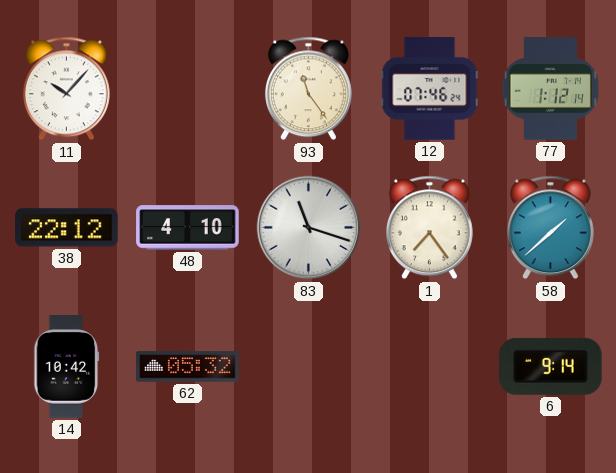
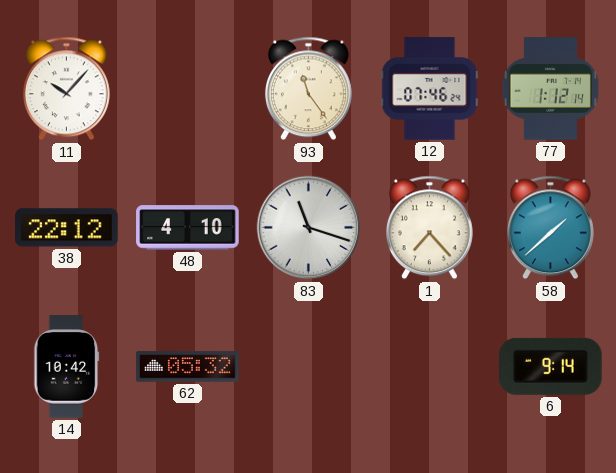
1: 7:24 -> 7:23
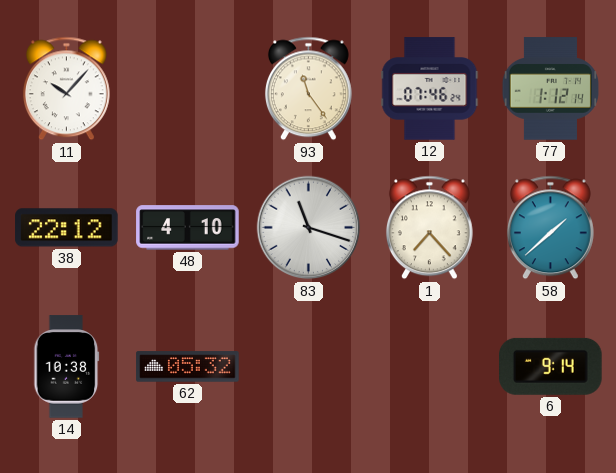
14: 10:42 -> 10:38
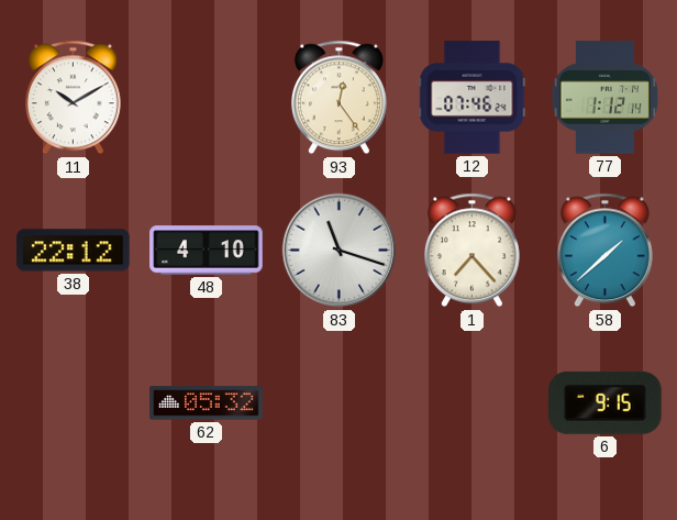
11: 10:07 -> 10:10
93: 11:24 -> 12:24
14: 10:38 -> none
6: 9:14 -> 9:15
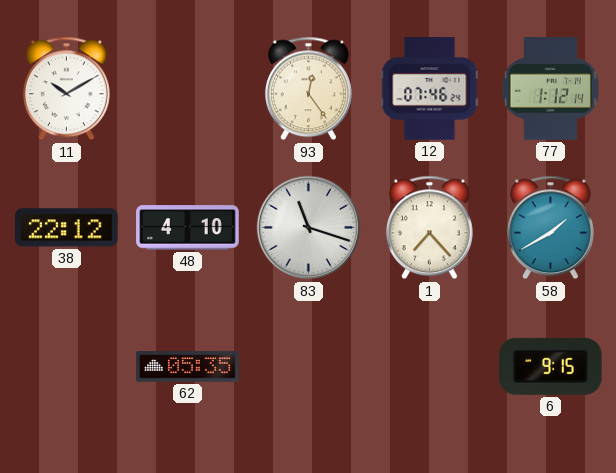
58: 1:38 -> 1:40
62: 05:32 -> 05:35
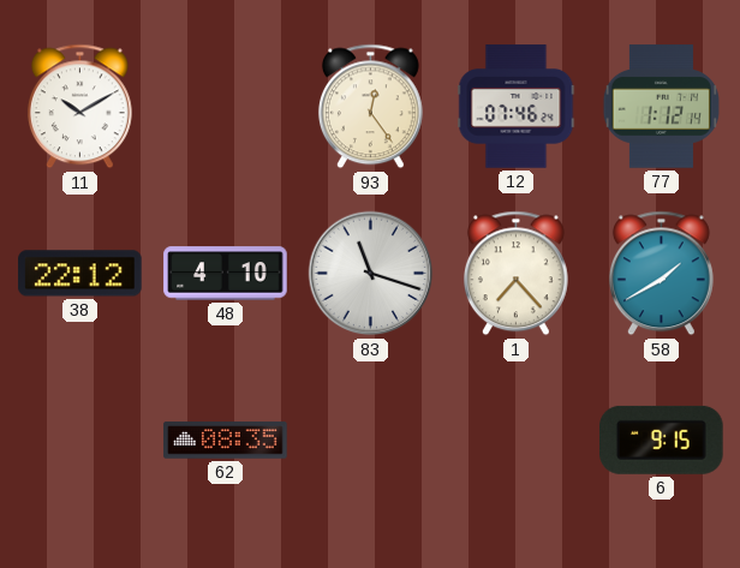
62: 05:35 -> 08:35
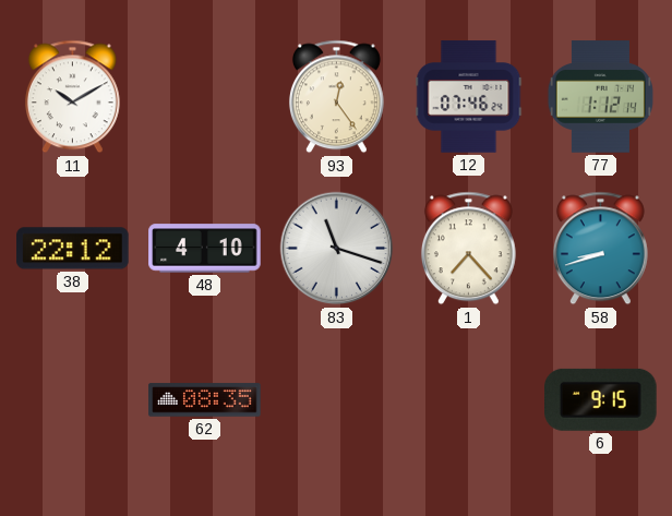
58: 1:40 -> 8:42
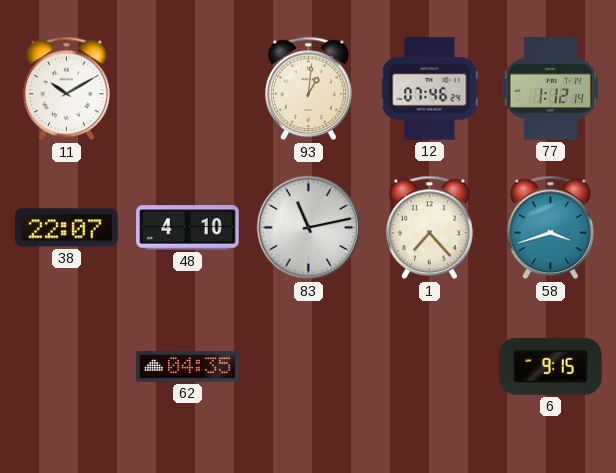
93: 12:24 -> 1:01
38: 22:12 -> 22:07
83: 11:18 -> 11:13
58: 8:42 -> 3:42
62: 08:35 -> 04:35
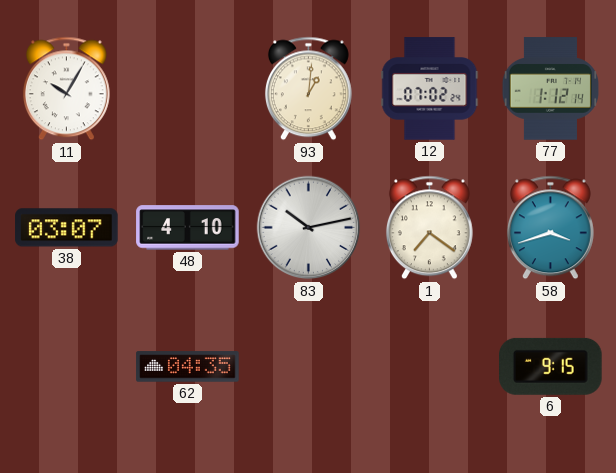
11: 10:10 -> 10:05
12: 07:46 -> 07:02
38: 22:07 -> 03:07
83: 11:13 -> 10:13
1: 7:23 -> 7:21
